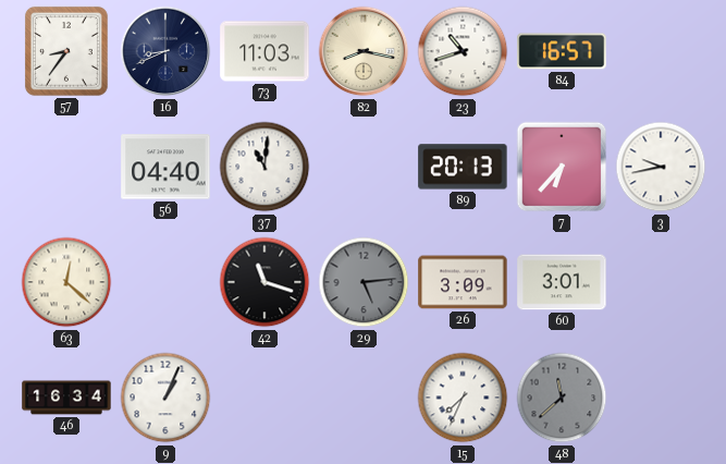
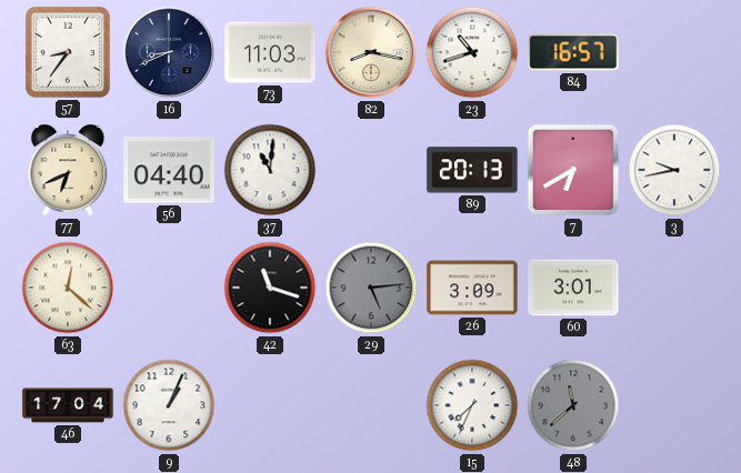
77: none -> 6:41
7: 6:37 -> 6:40
46: 16:34 -> 17:04
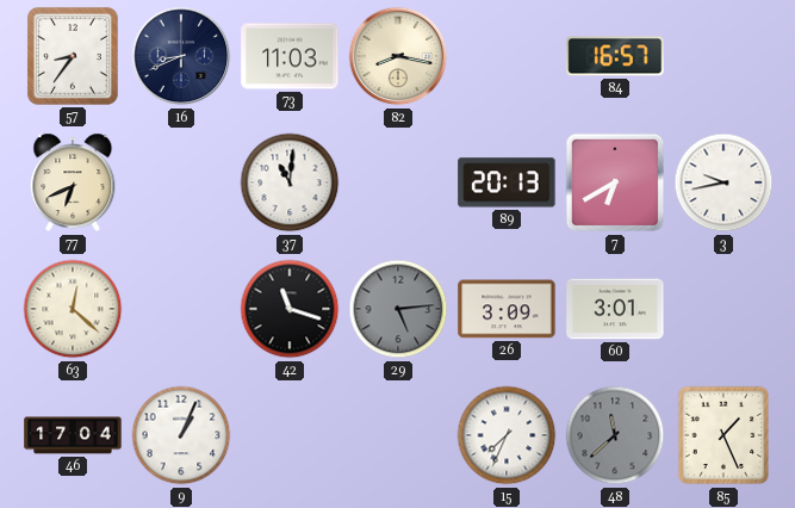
23: 10:42 -> none
56: 04:40 -> none
85: none -> 1:26
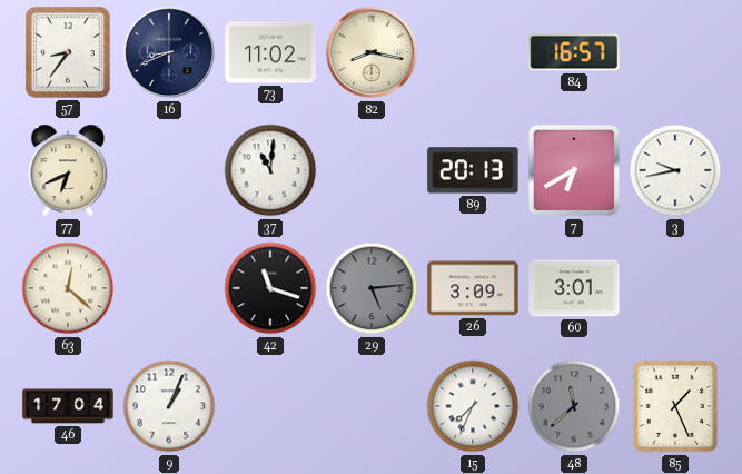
73: 11:03 -> 11:02
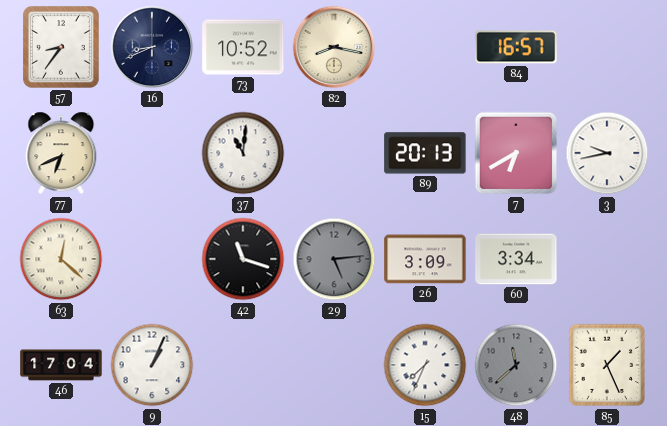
73: 11:02 -> 10:52
60: 3:01 -> 3:34
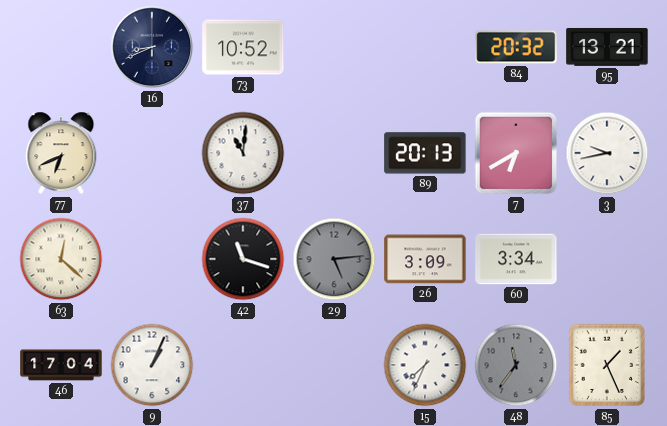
57: 8:36 -> none
82: 8:17 -> none
84: 16:57 -> 20:32
95: none -> 13:21
48: 11:38 -> 11:36
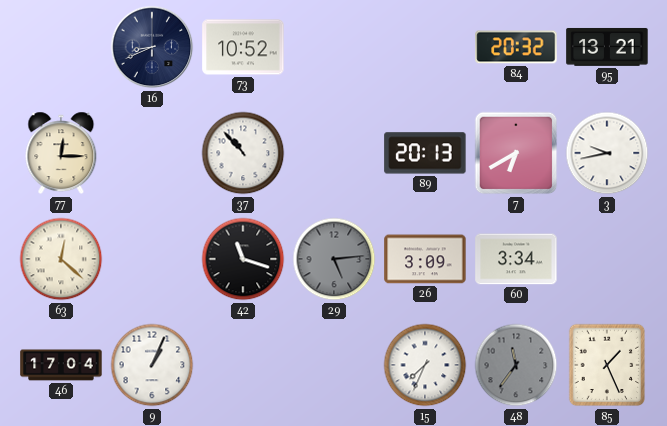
77: 6:41 -> 12:15
37: 11:01 -> 10:53
